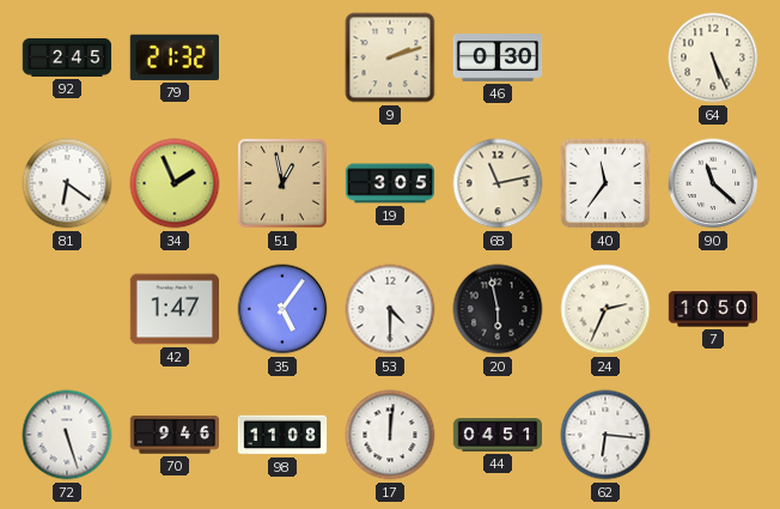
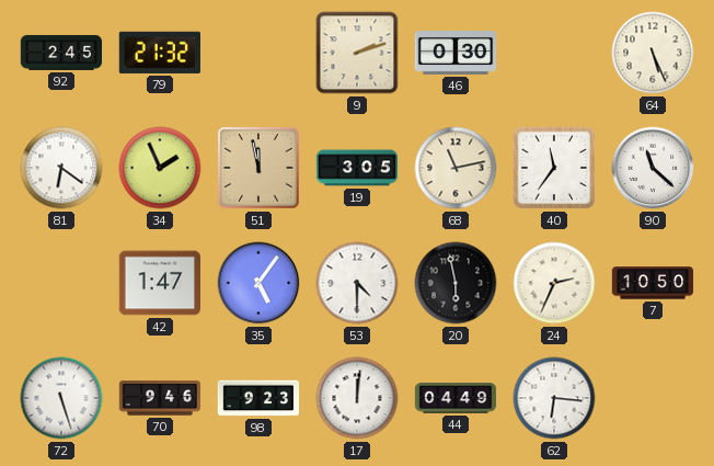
51: 12:58 -> 11:58
98: 11:08 -> 9:23
44: 04:51 -> 04:49
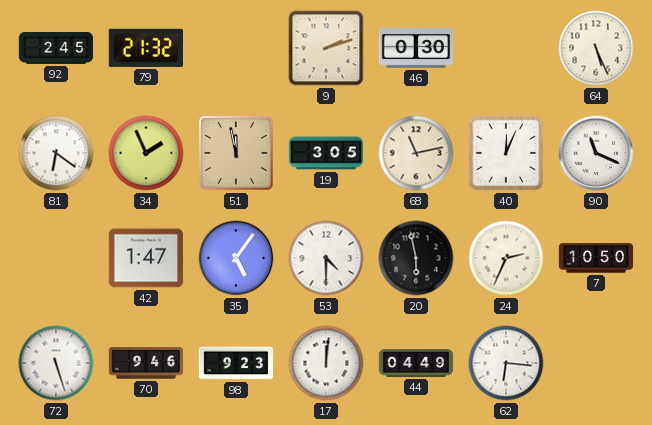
40: 11:36 -> 12:04
90: 11:22 -> 11:19
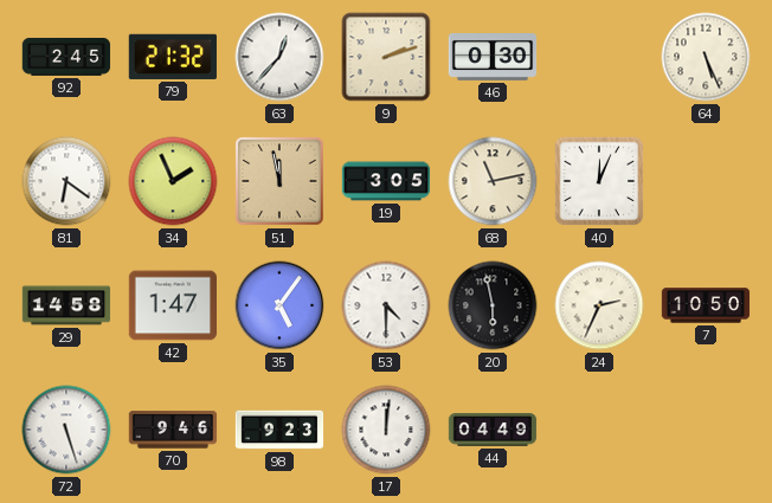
63: none -> 12:37
90: 11:19 -> none
29: none -> 14:58
62: 6:16 -> none
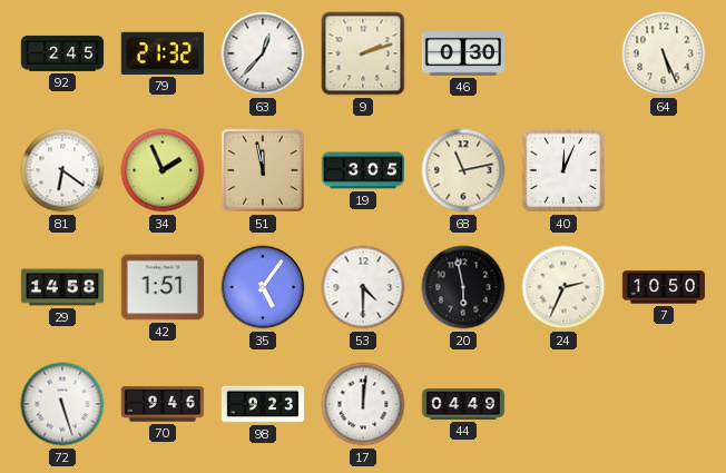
42: 1:47 -> 1:51
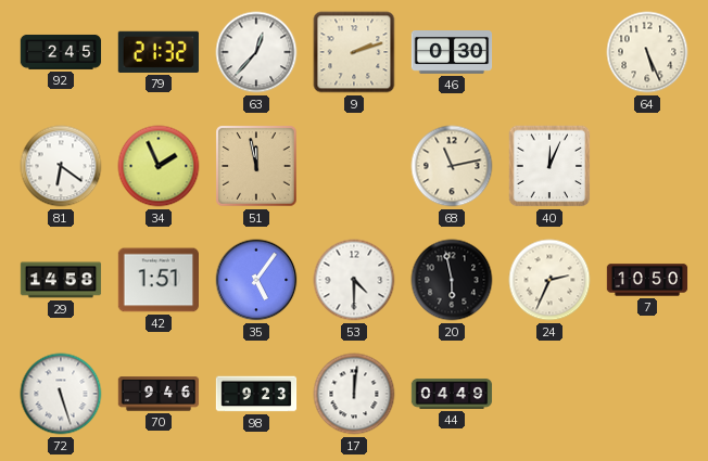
19: 3:05 -> none
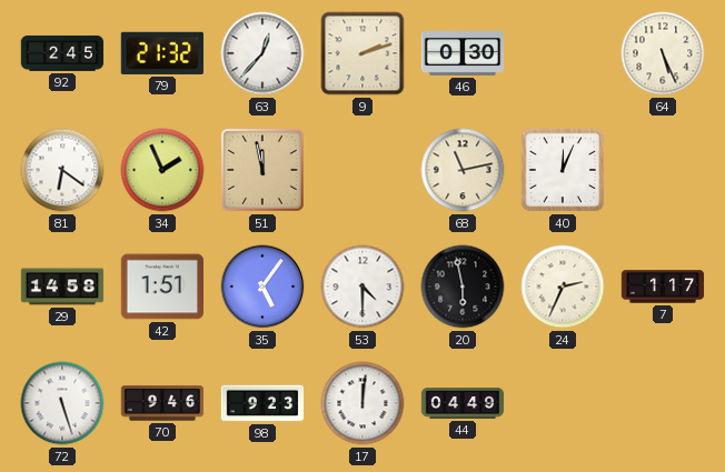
7: 10:50 -> 1:17
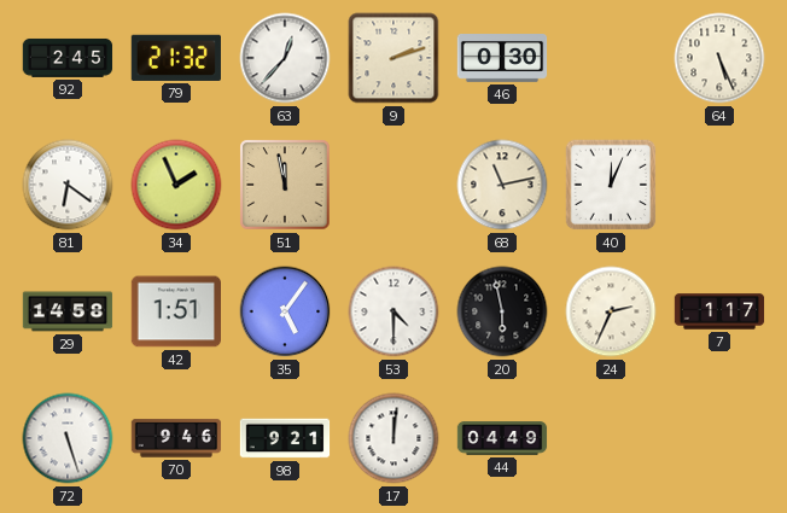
98: 9:23 -> 9:21
